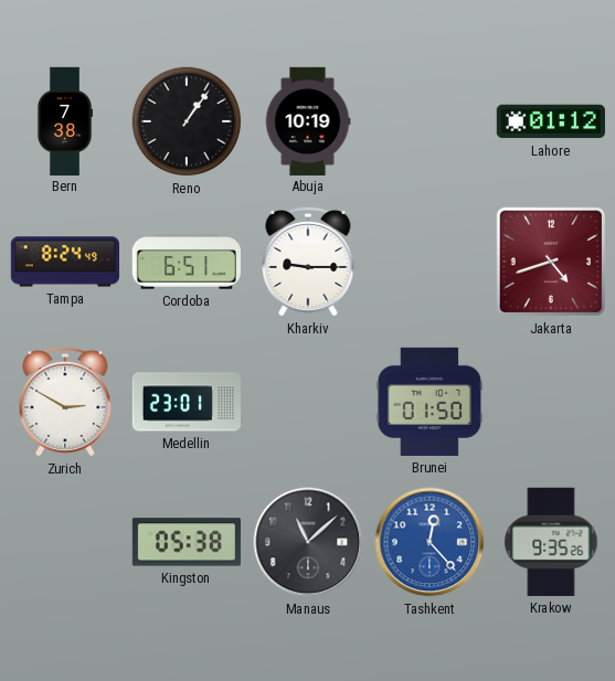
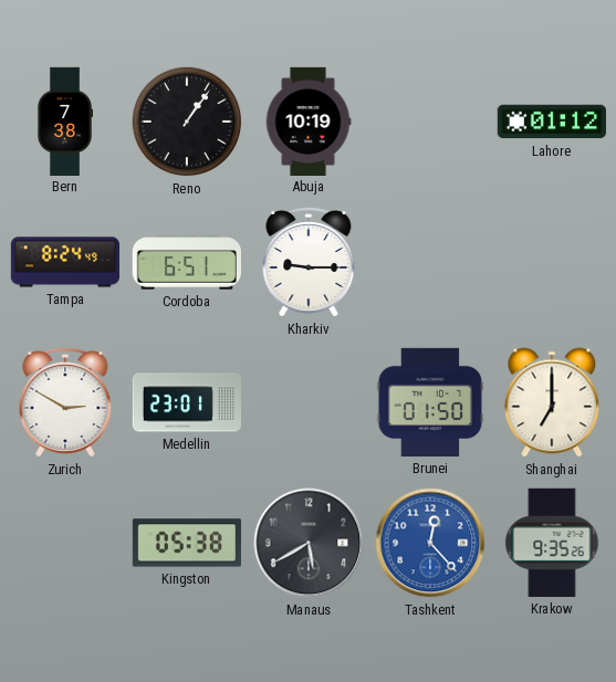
Jakarta: 4:42 -> none
Shanghai: none -> 7:00
Manaus: 11:08 -> 5:40
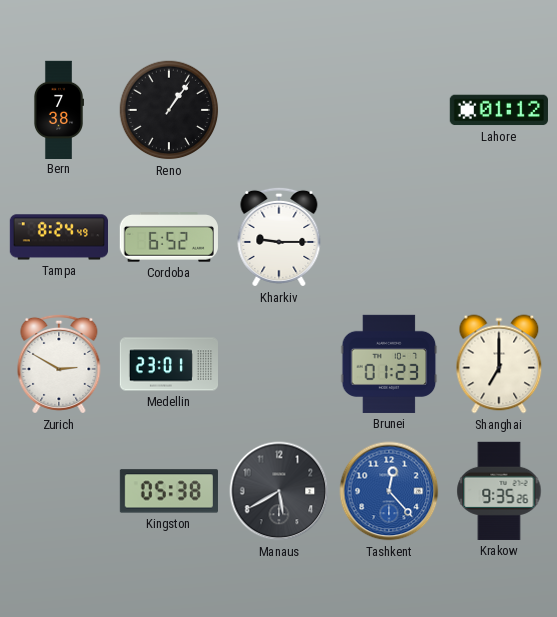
Abuja: 10:19 -> none
Cordoba: 6:51 -> 6:52
Brunei: 01:50 -> 01:23
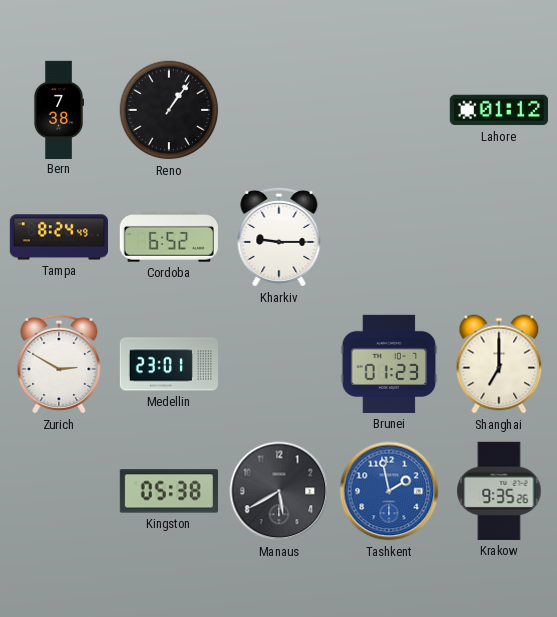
Tashkent: 12:23 -> 1:58
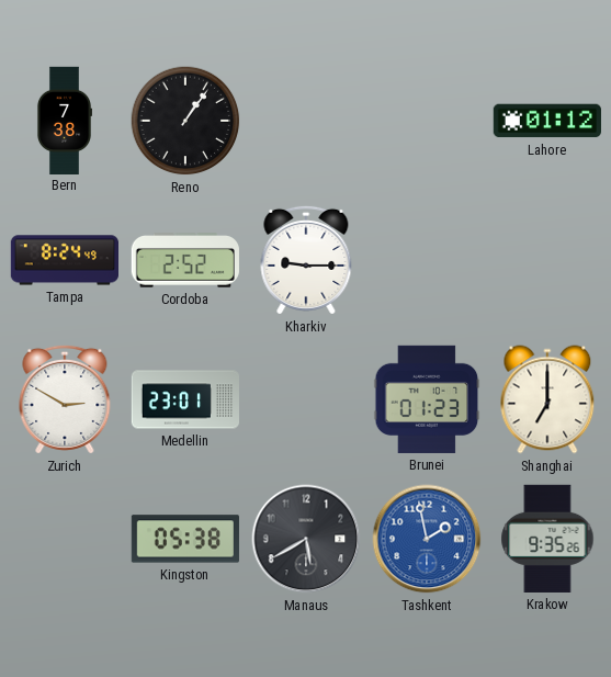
Cordoba: 6:52 -> 2:52
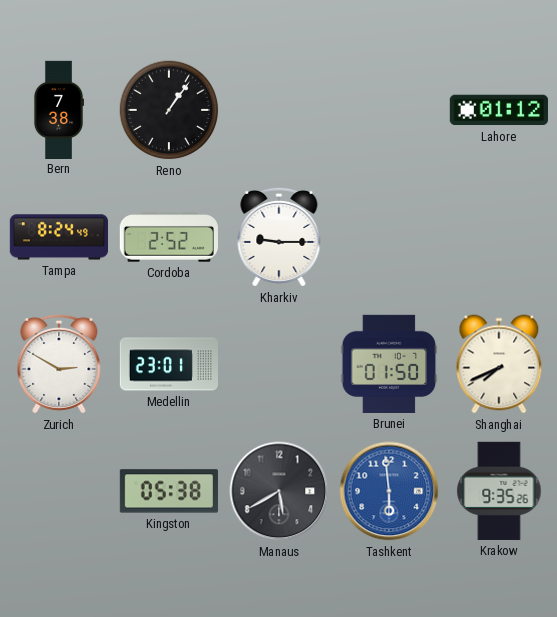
Brunei: 01:23 -> 01:50
Shanghai: 7:00 -> 7:41
Tashkent: 1:58 -> 5:59
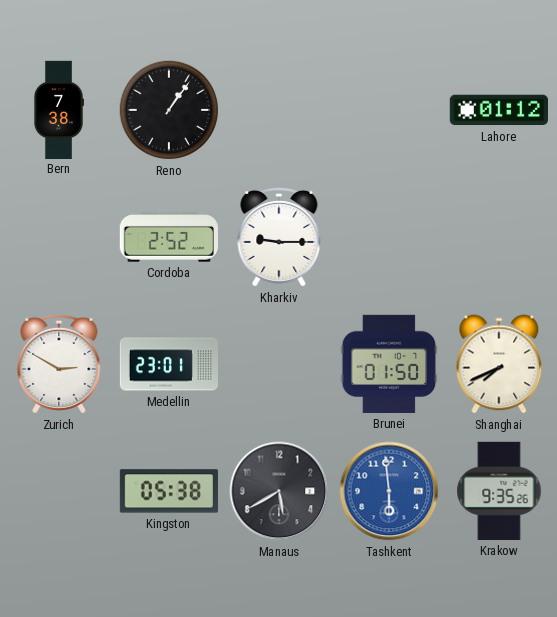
Tampa: 8:24 -> none
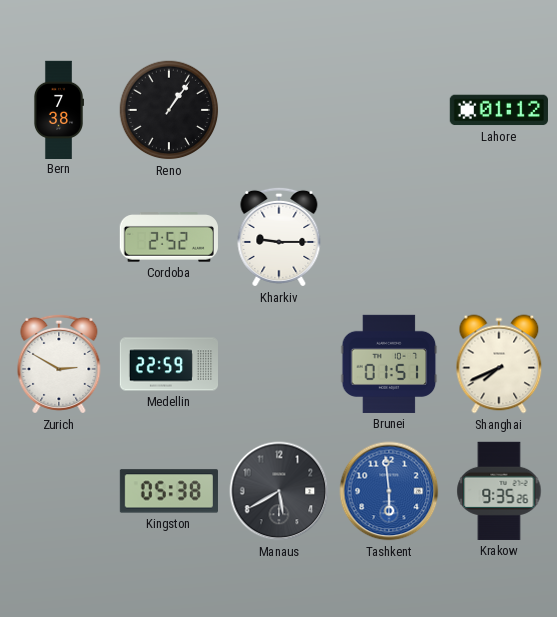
Medellin: 23:01 -> 22:59
Brunei: 01:50 -> 01:51
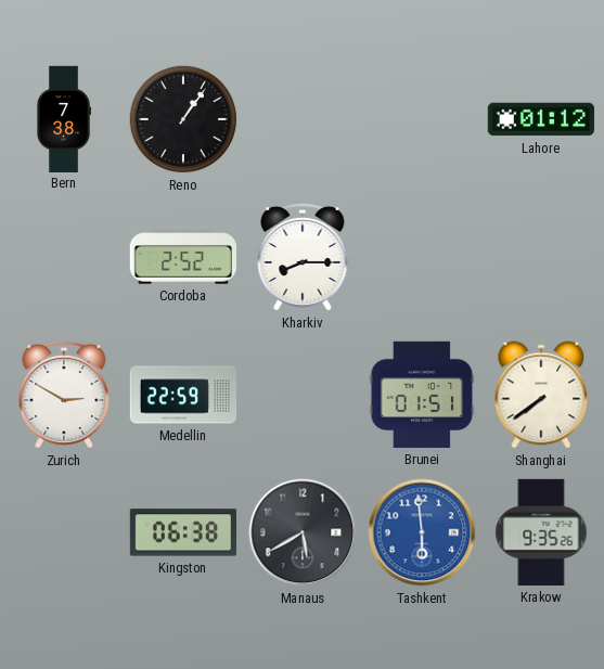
Kharkiv: 9:15 -> 8:15
Shanghai: 7:41 -> 7:39
Kingston: 05:38 -> 06:38
